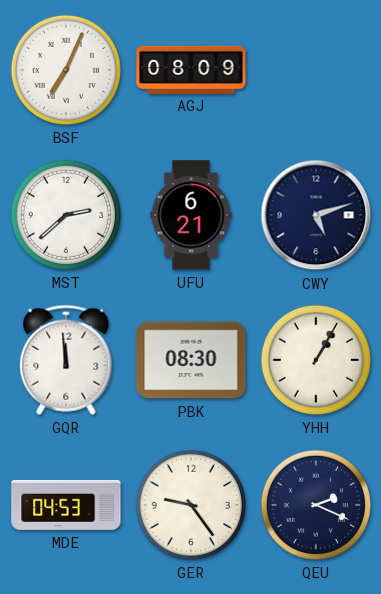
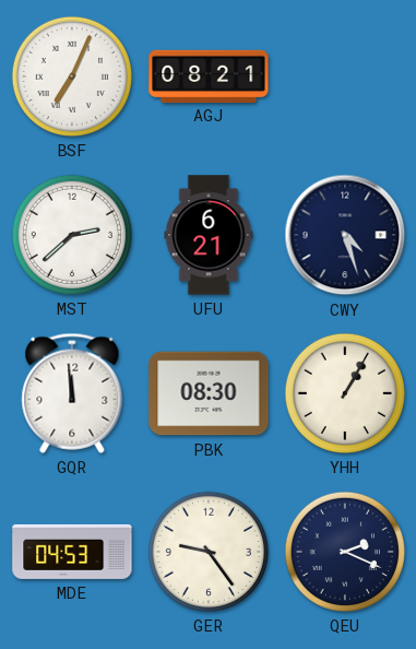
AGJ: 08:09 -> 08:21
CWY: 5:12 -> 4:27
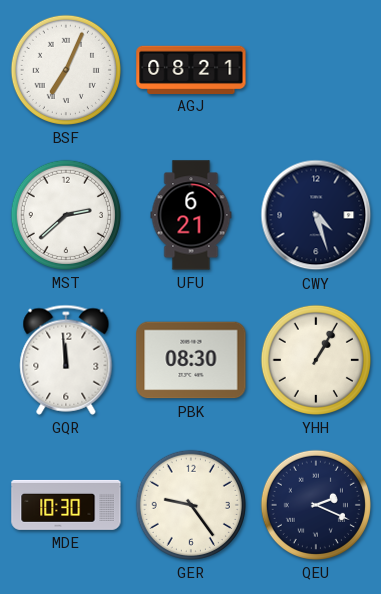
MDE: 04:53 -> 10:30
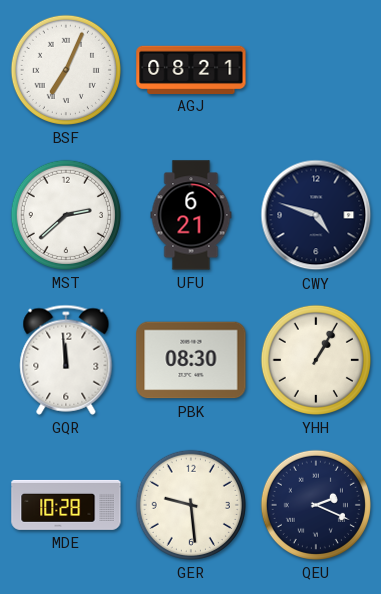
CWY: 4:27 -> 4:48
MDE: 10:30 -> 10:28
GER: 9:24 -> 9:29
